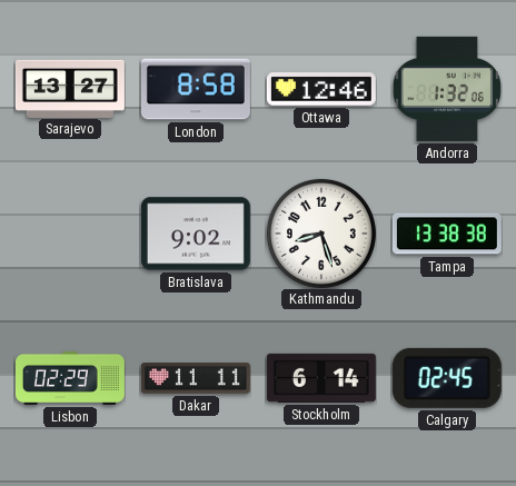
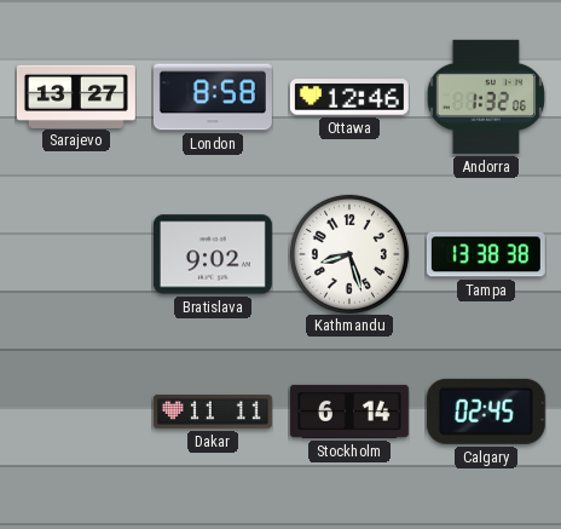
Lisbon: 02:29 -> none
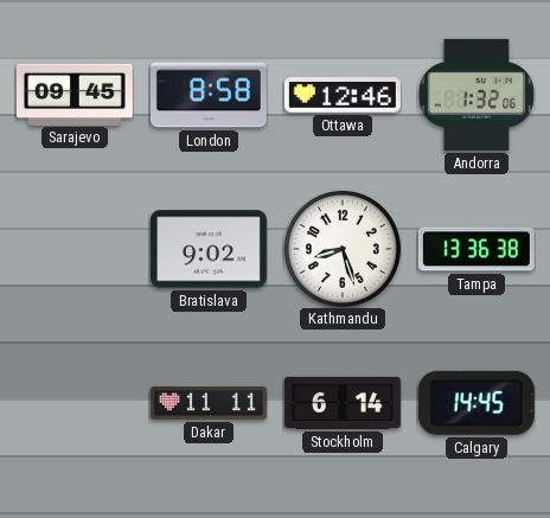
Sarajevo: 13:27 -> 09:45
Tampa: 13:38 -> 13:36
Calgary: 02:45 -> 14:45
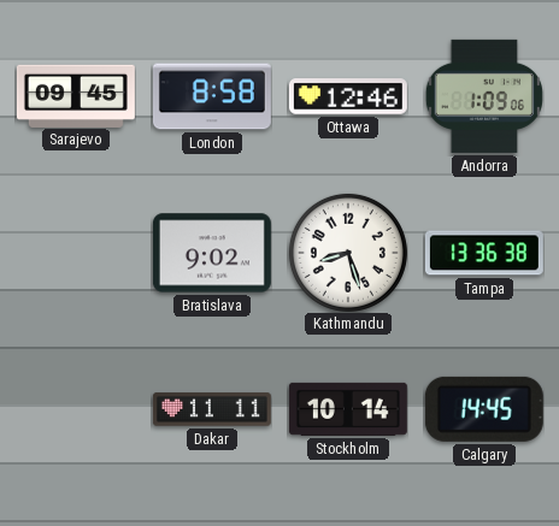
Andorra: 1:32 -> 1:09
Stockholm: 6:14 -> 10:14
